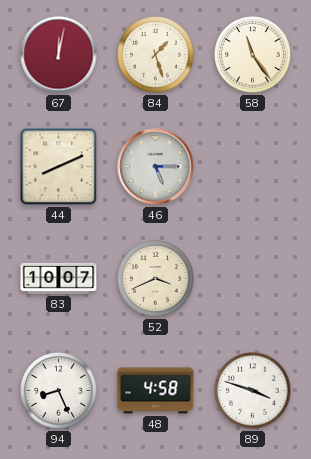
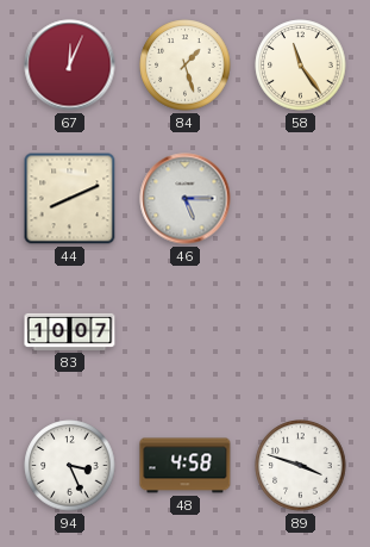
67: 12:02 -> 12:04
52: 3:41 -> none
94: 8:26 -> 3:26
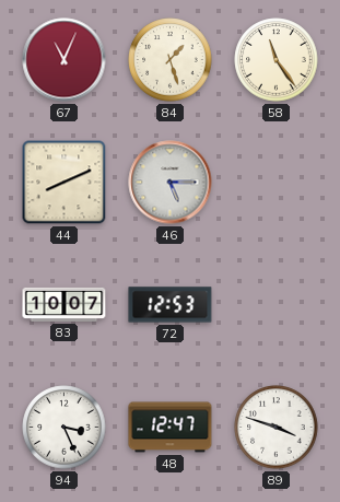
67: 12:04 -> 11:04
72: none -> 12:53
48: 4:58 -> 12:47
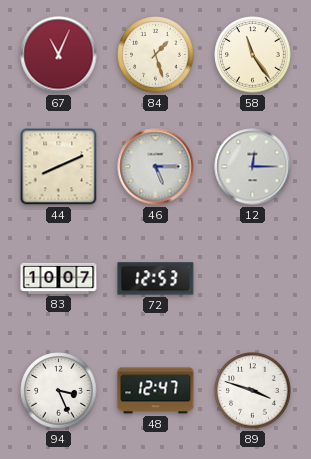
12: none -> 12:15
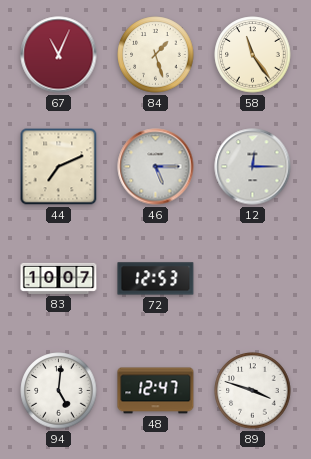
44: 8:11 -> 7:11
94: 3:26 -> 5:01
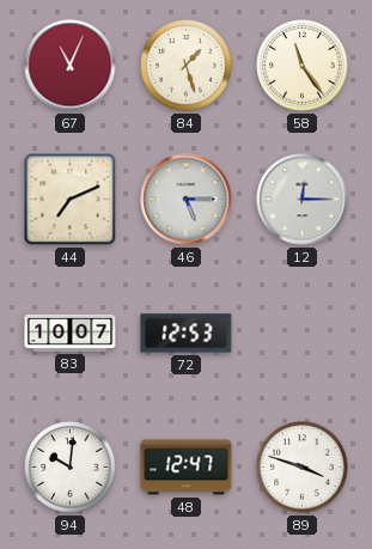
94: 5:01 -> 10:01
